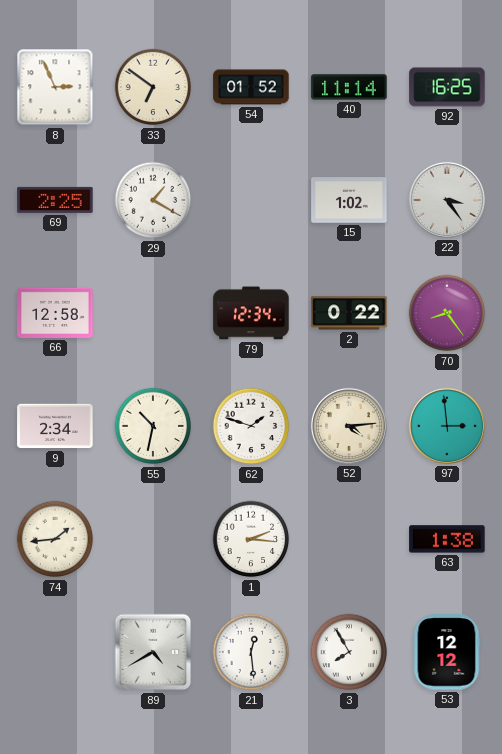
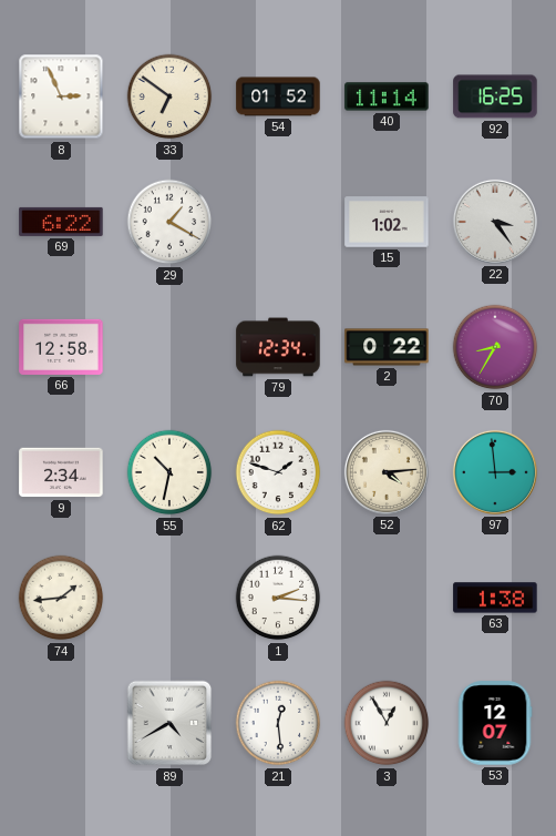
69: 2:25 -> 6:22
70: 8:24 -> 8:35
3: 7:55 -> 12:55
53: 12:12 -> 12:07
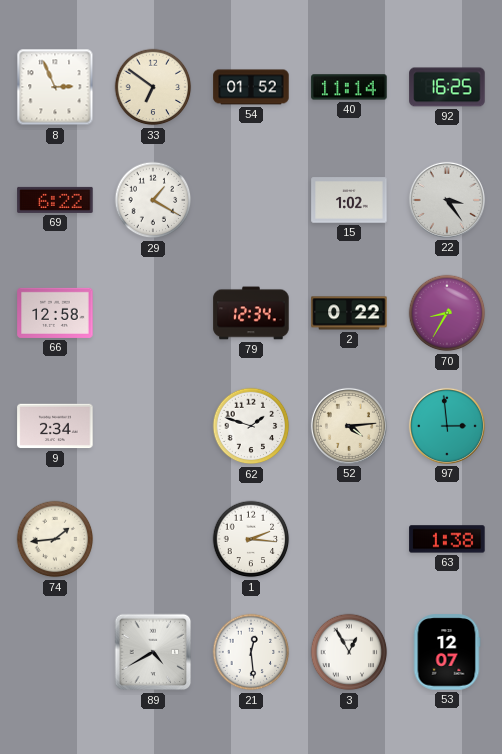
55: 10:32 -> none
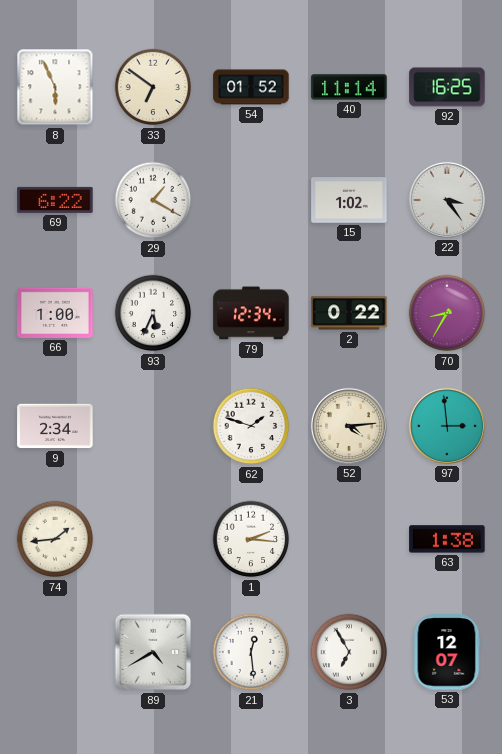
8: 2:56 -> 5:56
66: 12:58 -> 1:00
93: none -> 5:34
3: 12:55 -> 6:55
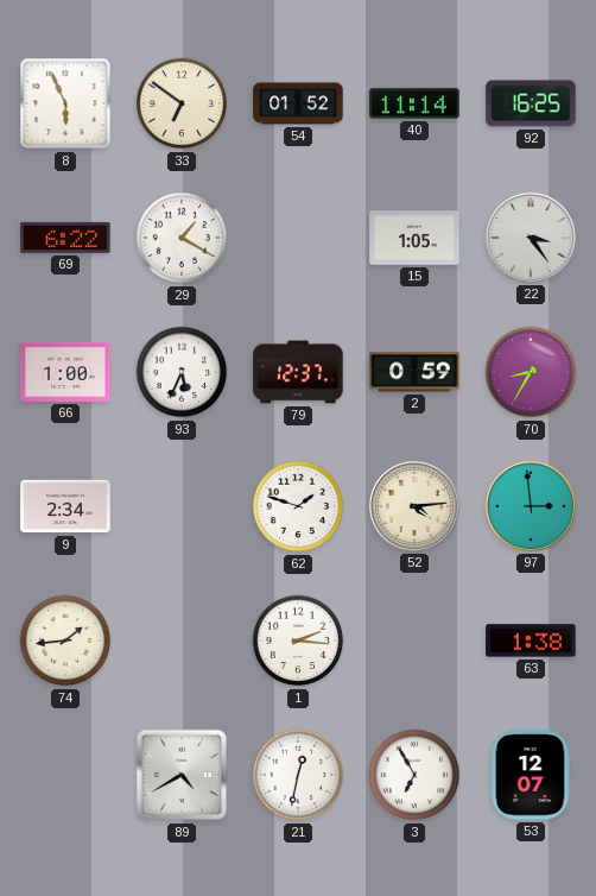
15: 1:02 -> 1:05
79: 12:34 -> 12:37
2: 0:22 -> 0:59
21: 12:29 -> 12:32
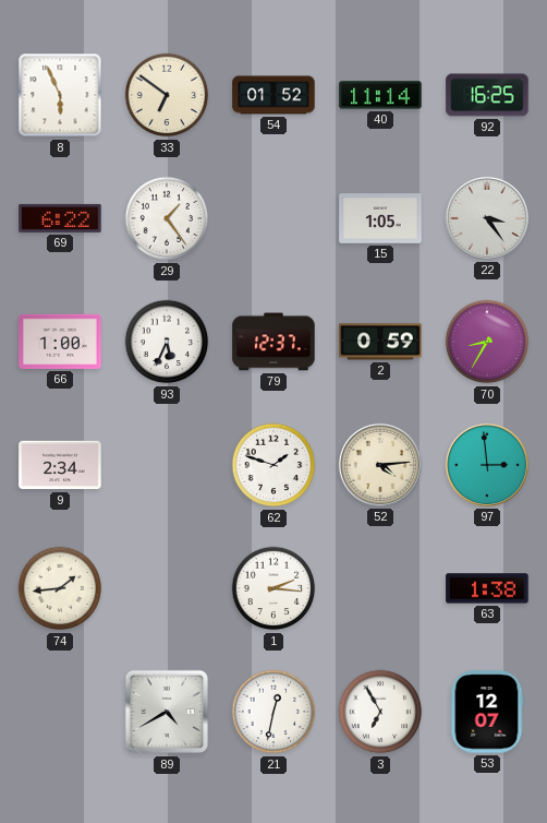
29: 1:20 -> 1:24
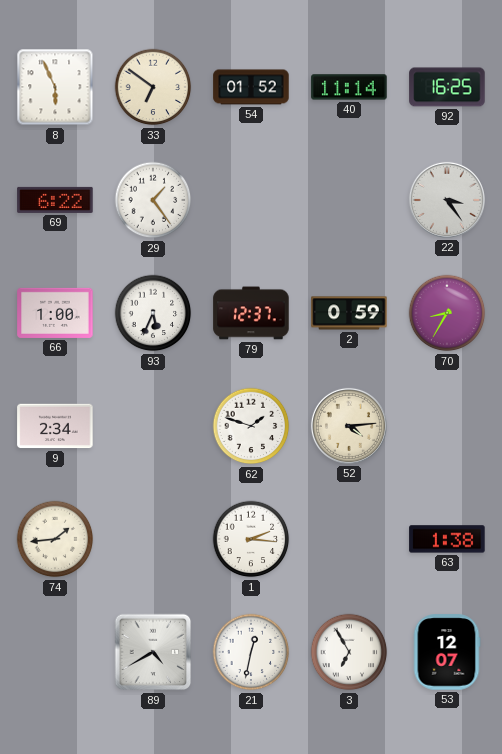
15: 1:05 -> none
97: 2:59 -> none
